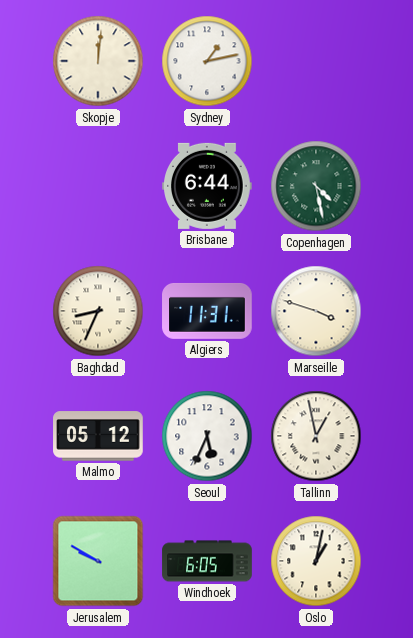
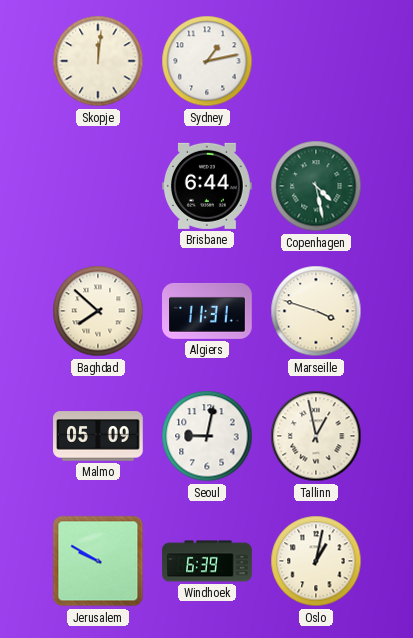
Baghdad: 8:34 -> 7:52
Malmo: 05:12 -> 05:09
Seoul: 5:34 -> 9:02
Windhoek: 6:05 -> 6:39
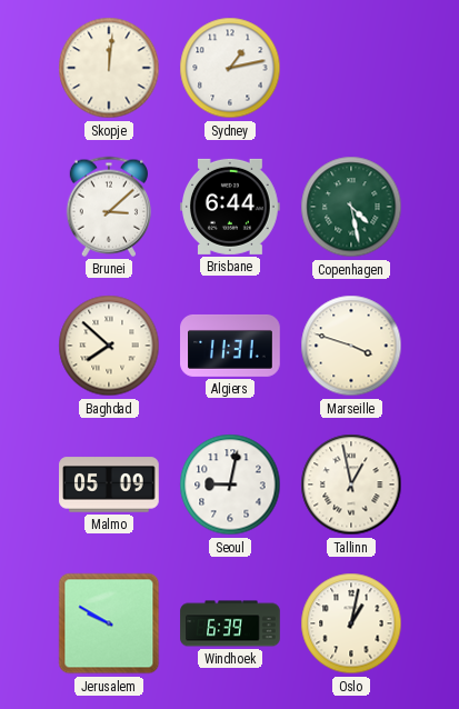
Brunei: none -> 3:08
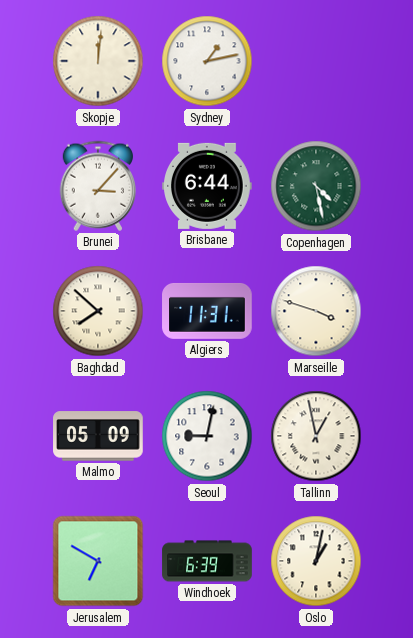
Brunei: 3:08 -> 3:07
Jerusalem: 9:50 -> 6:50
